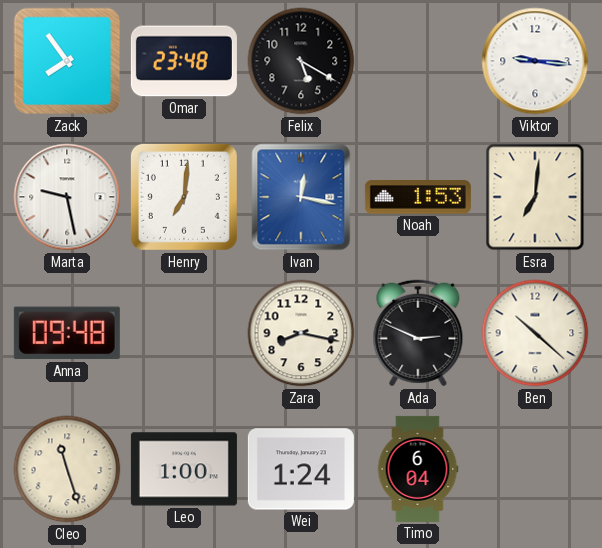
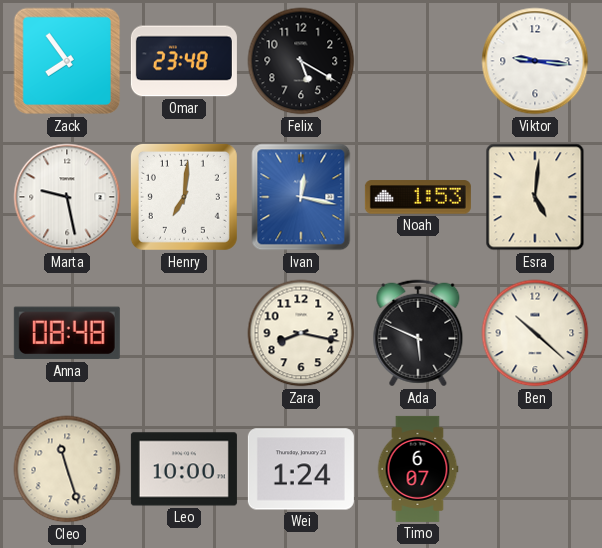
Esra: 7:01 -> 5:01
Anna: 09:48 -> 08:48
Ada: 2:49 -> 5:49
Leo: 1:00 -> 10:00
Timo: 6:04 -> 6:07
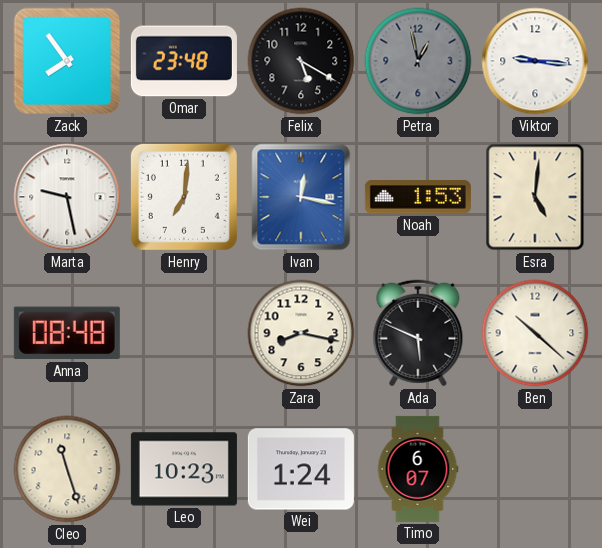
Petra: none -> 12:58
Leo: 10:00 -> 10:23
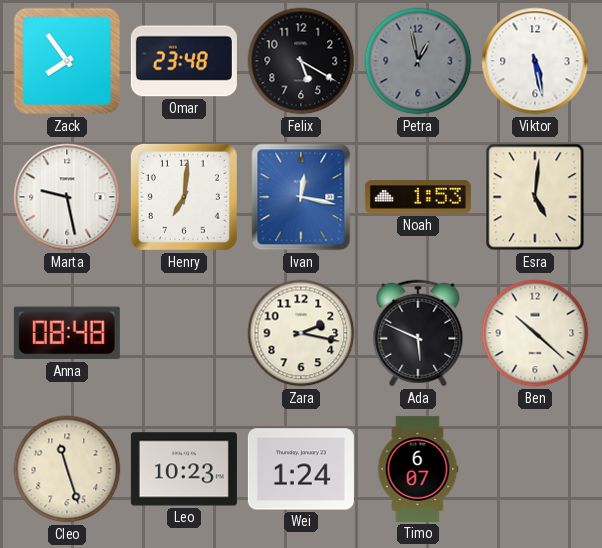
Viktor: 9:16 -> 5:28
Zara: 8:17 -> 2:17
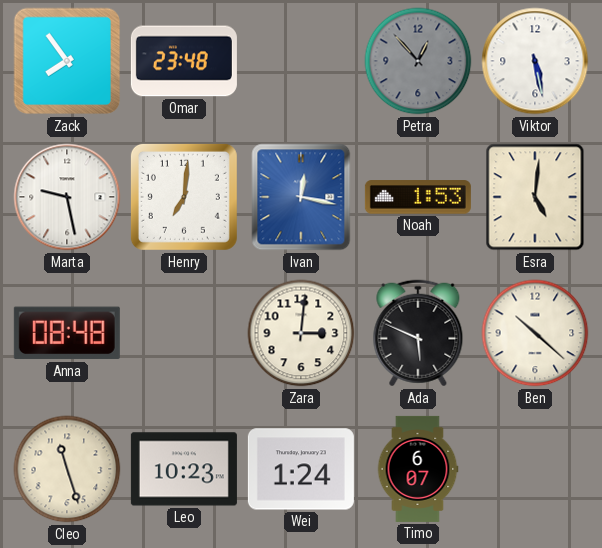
Felix: 5:20 -> none
Petra: 12:58 -> 12:53
Zara: 2:17 -> 3:01
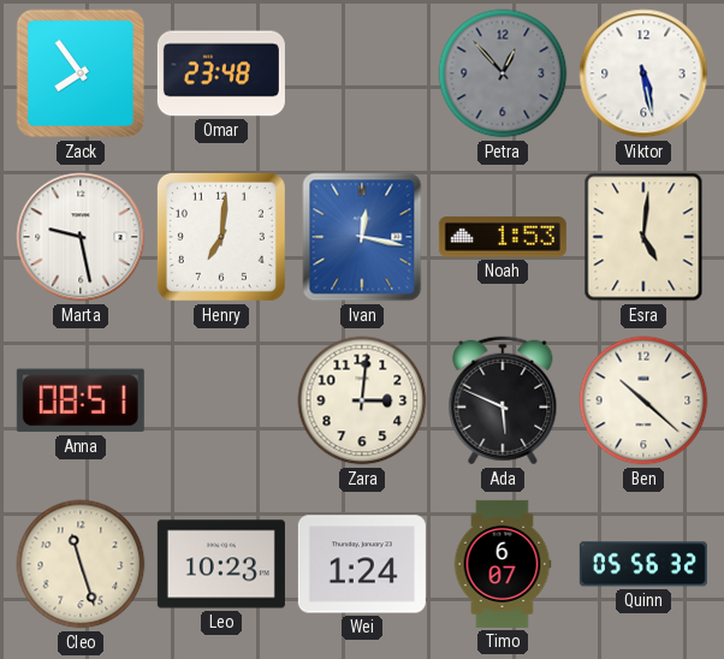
Anna: 08:48 -> 08:51
Quinn: none -> 05:56
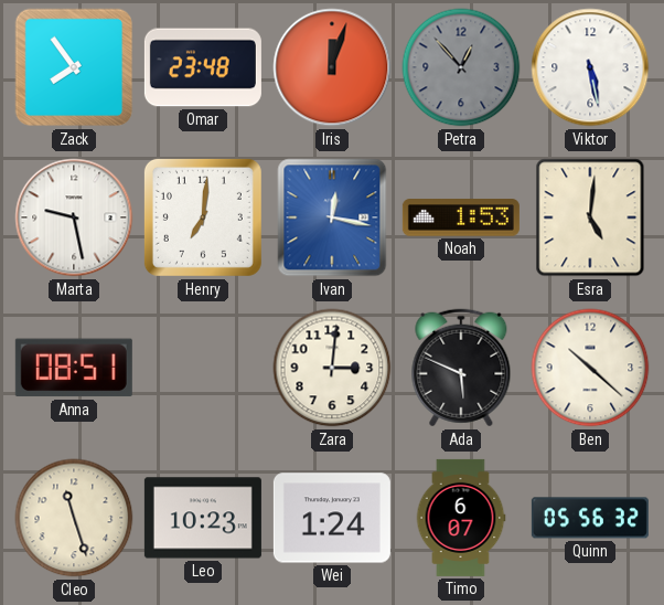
Iris: none -> 12:03
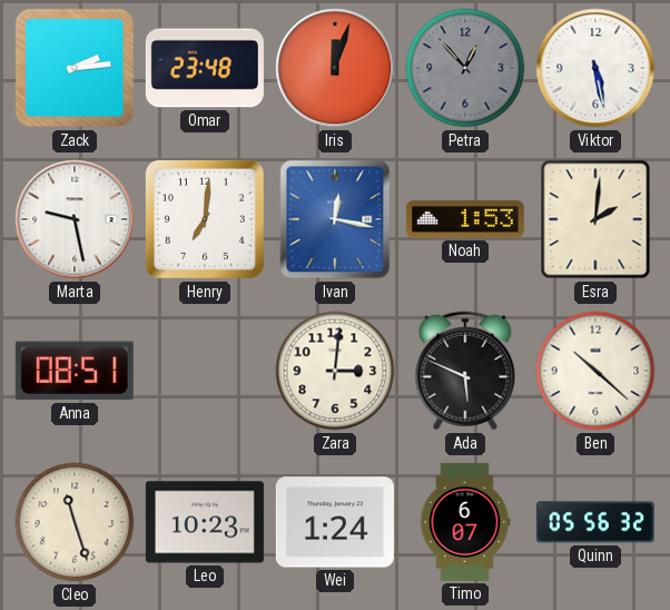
Zack: 7:54 -> 2:14
Esra: 5:01 -> 2:01
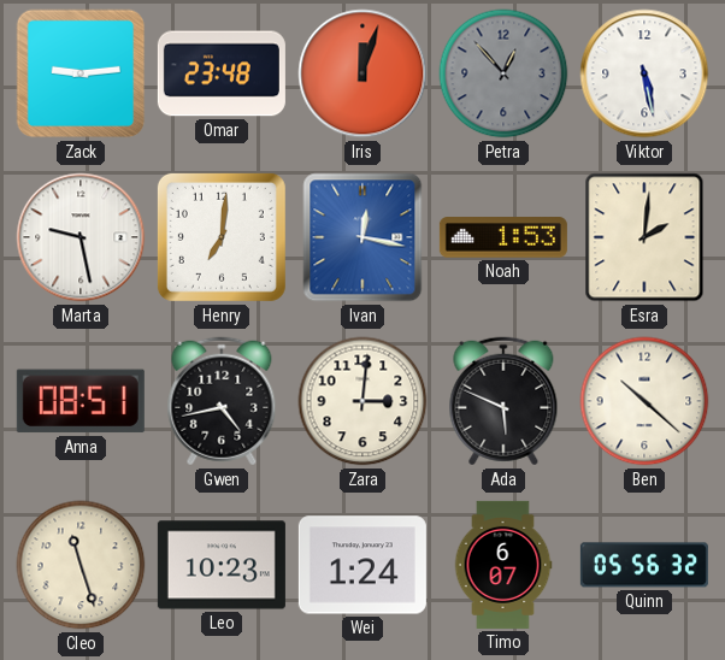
Zack: 2:14 -> 9:14
Gwen: none -> 4:43
